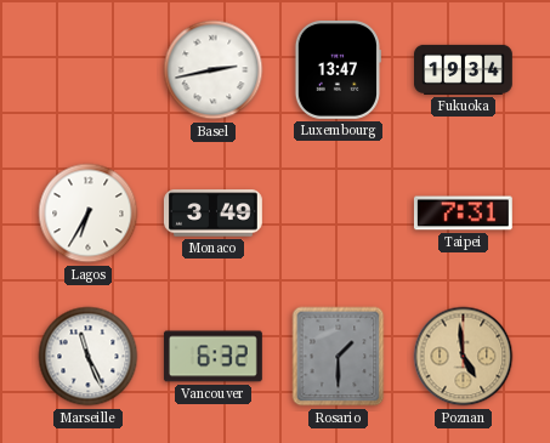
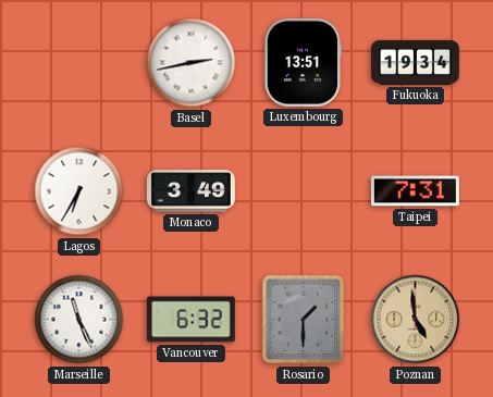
Luxembourg: 13:47 -> 13:51
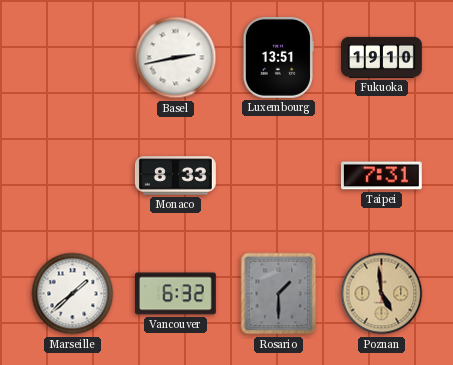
Fukuoka: 19:34 -> 19:10
Lagos: 6:35 -> none
Monaco: 3:49 -> 8:33
Marseille: 11:26 -> 1:38
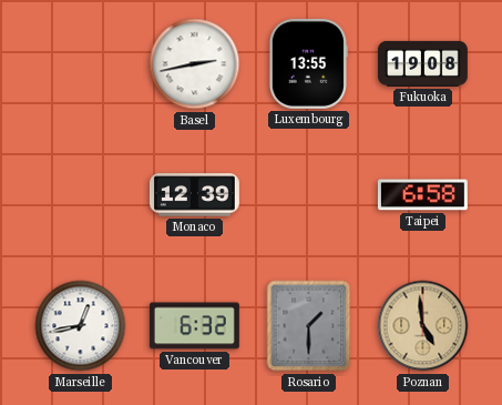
Luxembourg: 13:51 -> 13:55
Fukuoka: 19:10 -> 19:08
Monaco: 8:33 -> 12:39
Taipei: 7:31 -> 6:58
Marseille: 1:38 -> 12:43
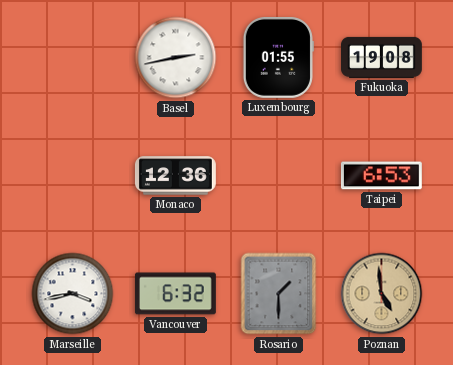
Luxembourg: 13:55 -> 01:55
Monaco: 12:39 -> 12:36
Taipei: 6:58 -> 6:53
Marseille: 12:43 -> 3:43
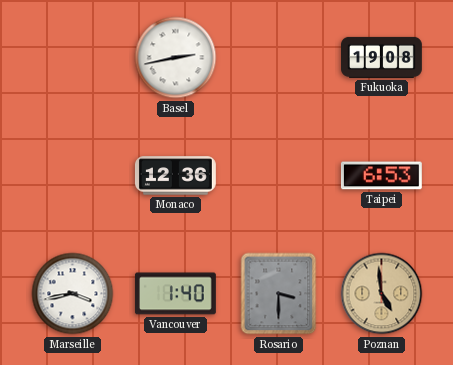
Luxembourg: 01:55 -> none
Vancouver: 6:32 -> 1:40
Rosario: 1:30 -> 3:30
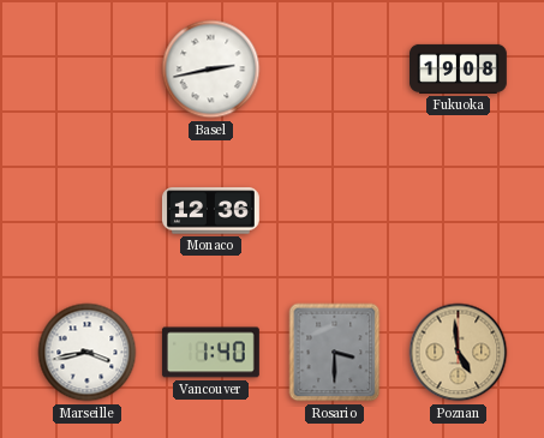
Taipei: 6:53 -> none
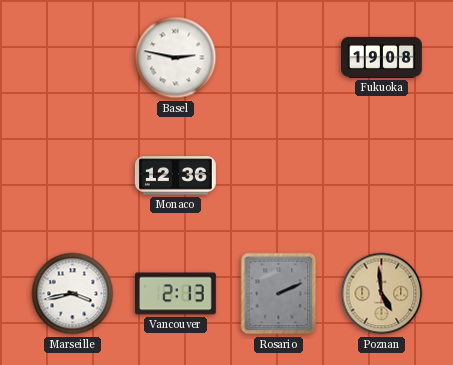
Basel: 2:43 -> 2:47
Vancouver: 1:40 -> 2:13
Rosario: 3:30 -> 2:11
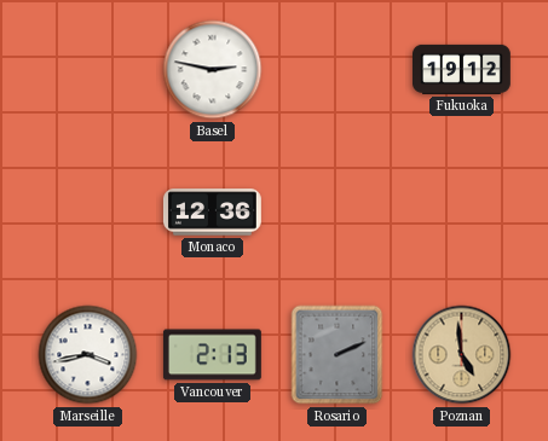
Fukuoka: 19:08 -> 19:12
